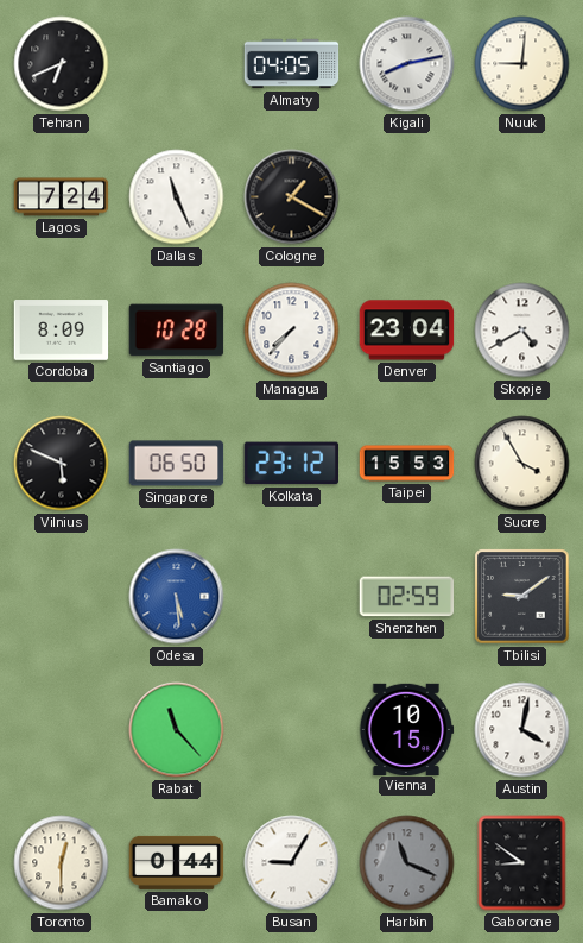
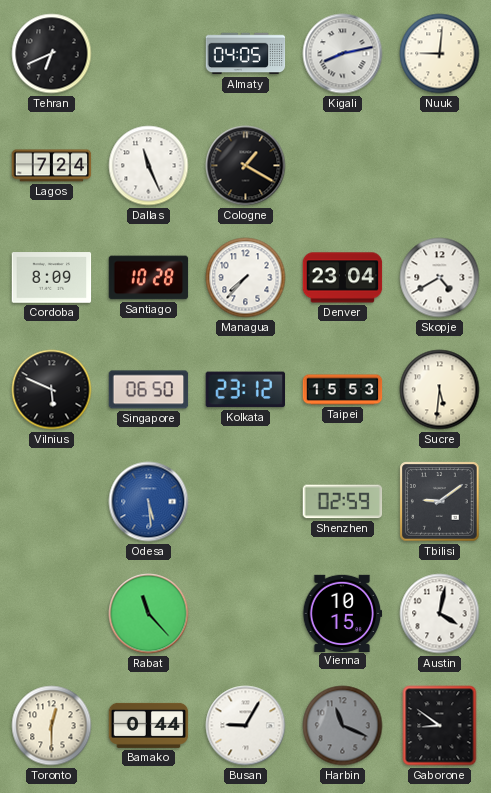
Sucre: 3:55 -> 5:31
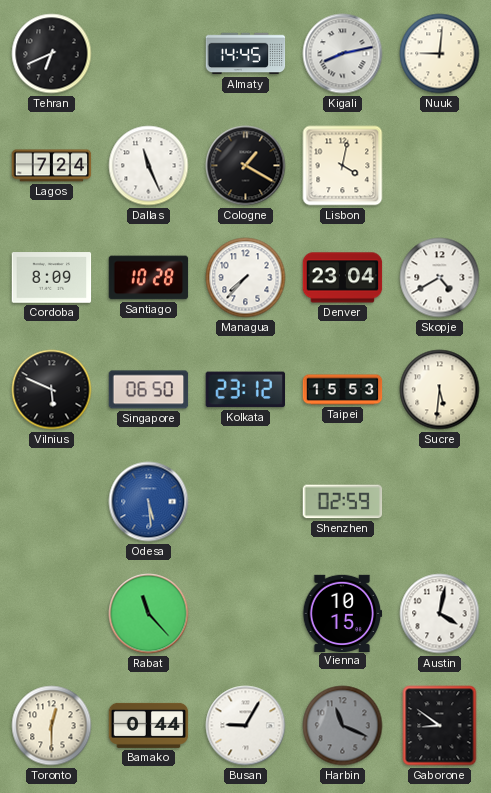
Almaty: 04:05 -> 14:45
Lisbon: none -> 4:02
Tbilisi: 9:09 -> none
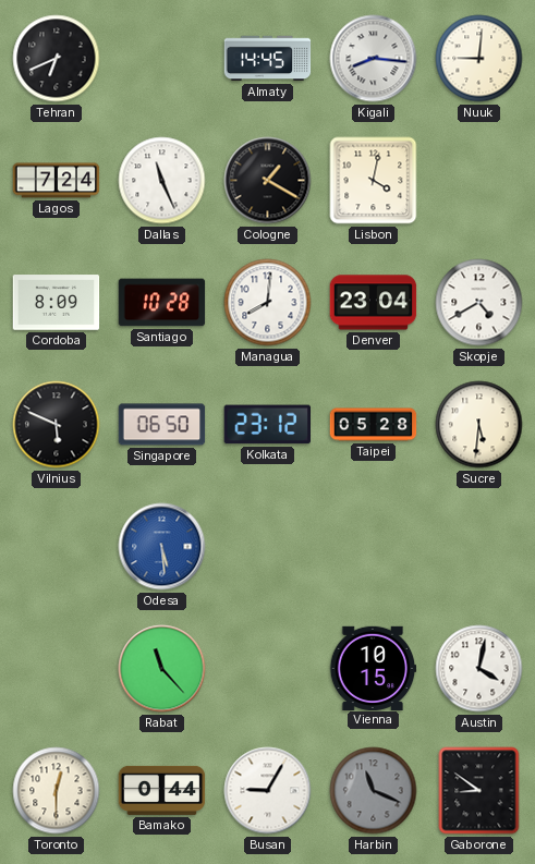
Kigali: 8:13 -> 8:16
Managua: 7:37 -> 8:01
Taipei: 15:53 -> 05:28
Shenzhen: 02:59 -> none
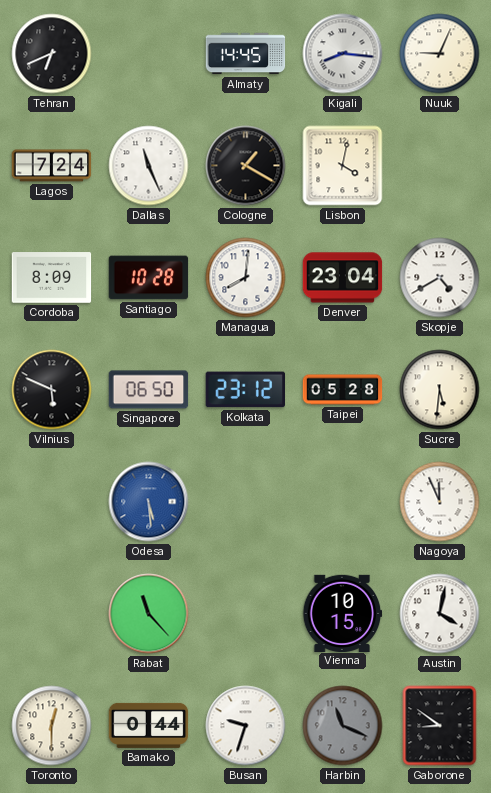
Nuuk: 9:01 -> 9:04
Nagoya: none -> 11:56
Busan: 9:05 -> 9:33
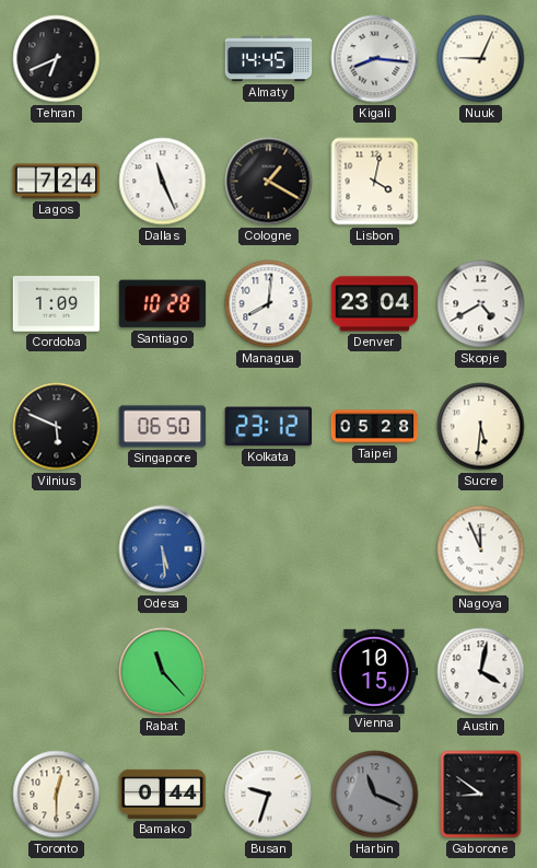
Cordoba: 8:09 -> 1:09
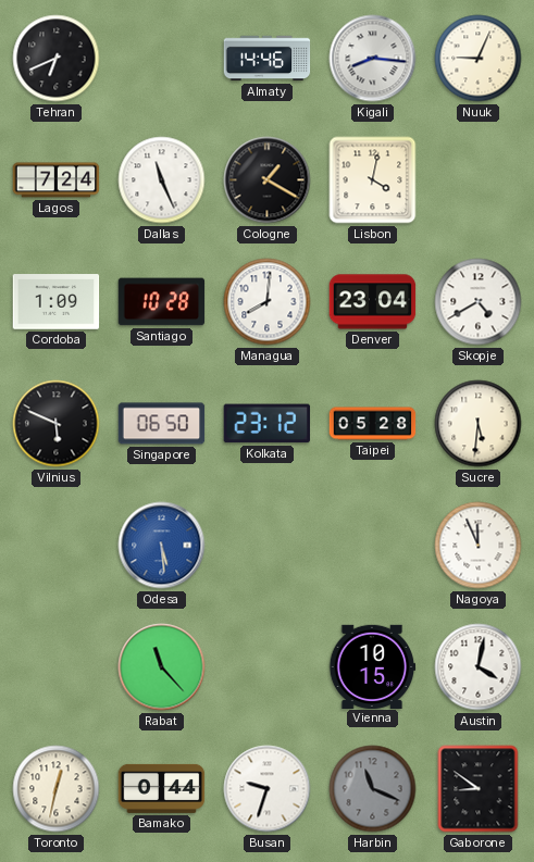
Almaty: 14:45 -> 14:46
Toronto: 12:30 -> 12:32
